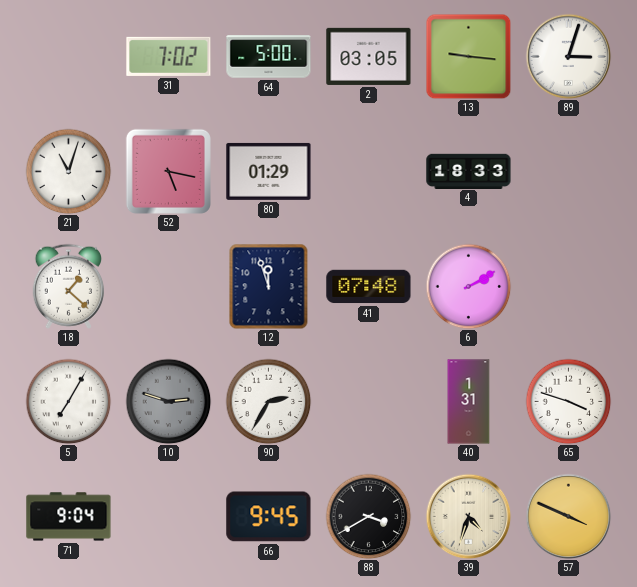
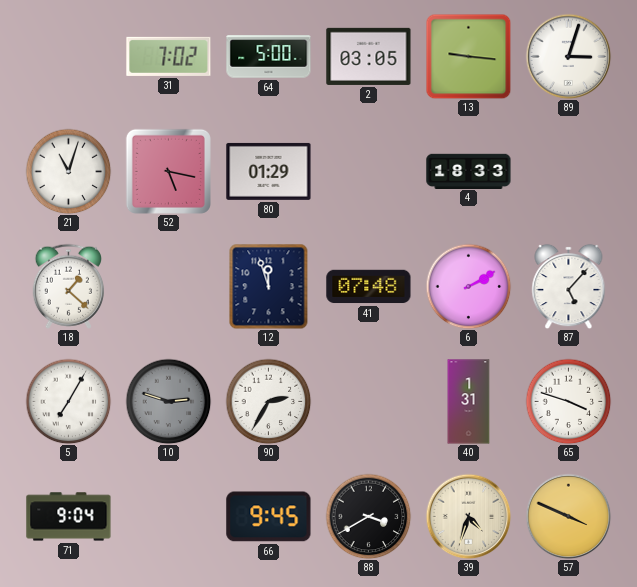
87: none -> 5:07
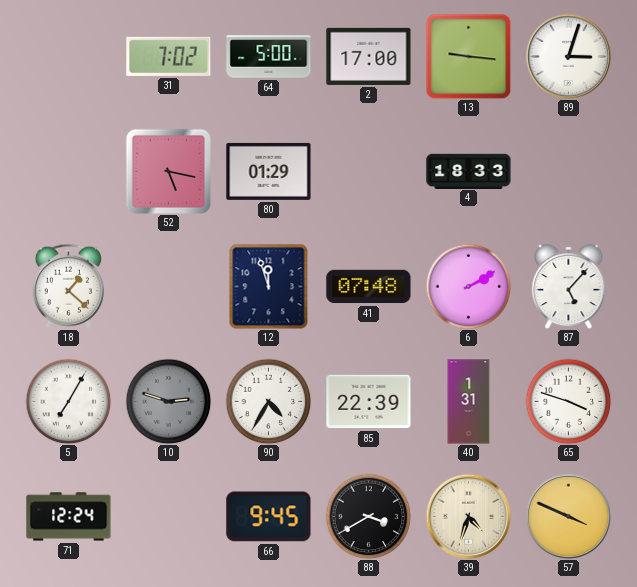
2: 03:05 -> 17:00
21: 11:03 -> none
90: 2:35 -> 4:35
85: none -> 22:39
71: 9:04 -> 12:24
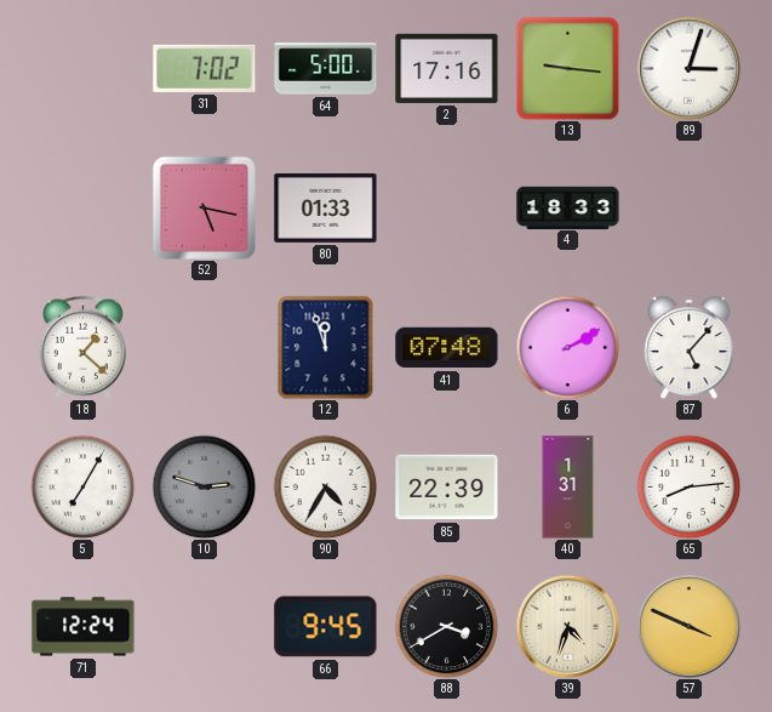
2: 17:00 -> 17:16
80: 01:29 -> 01:33
65: 3:48 -> 8:14
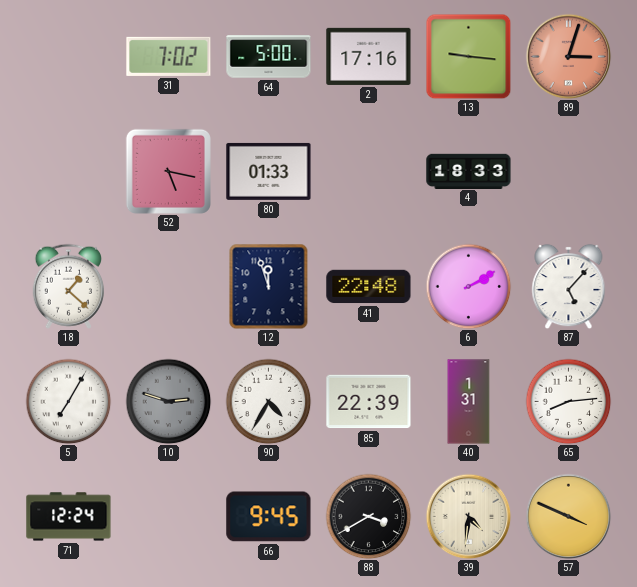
89 dial: white -> salmon
41: 07:48 -> 22:48
39: 4:33 -> 4:31
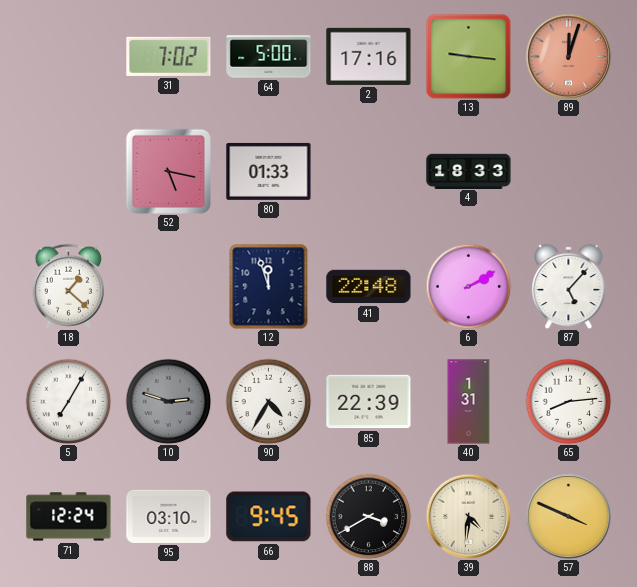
89: 3:03 -> 12:03
95: none -> 03:10
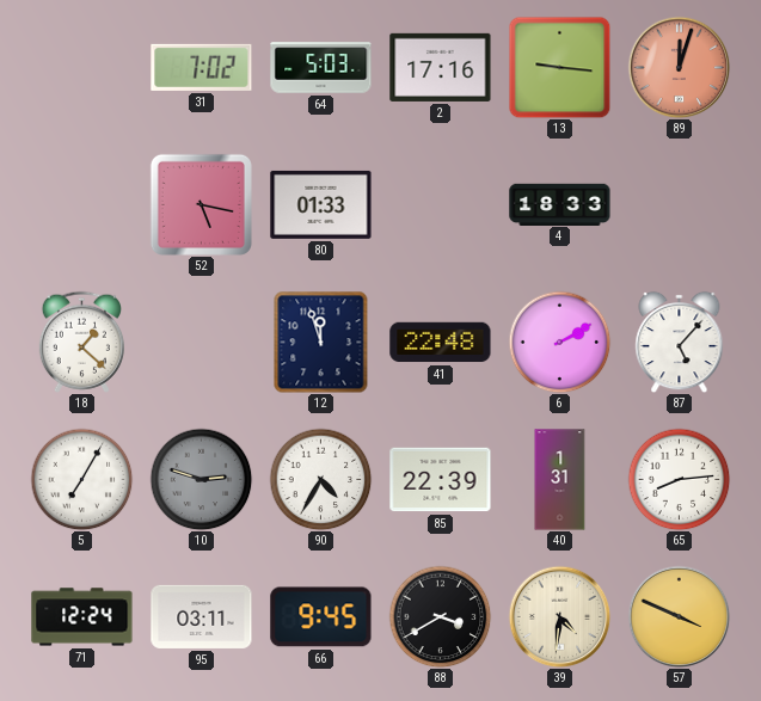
64: 5:00 -> 5:03
95: 03:10 -> 03:11
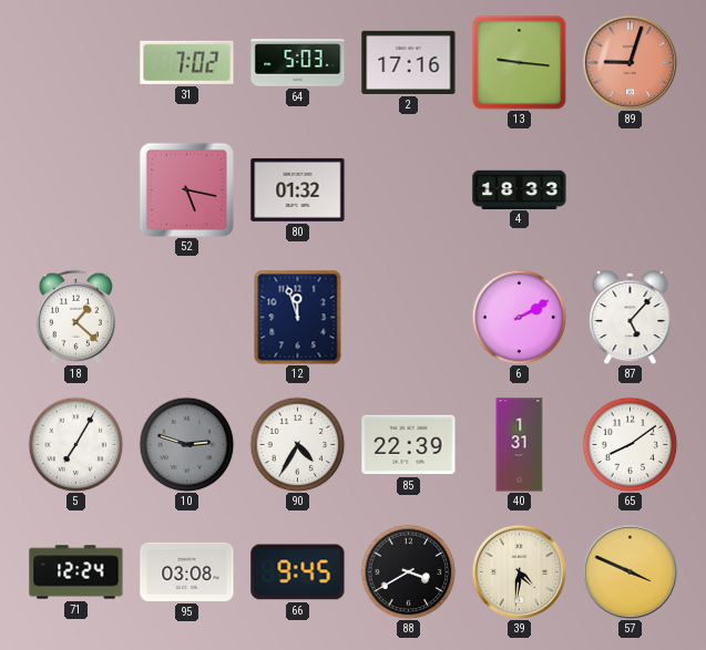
89: 12:03 -> 9:03
80: 01:33 -> 01:32
41: 22:48 -> none
65: 8:14 -> 8:09
95: 03:11 -> 03:08
